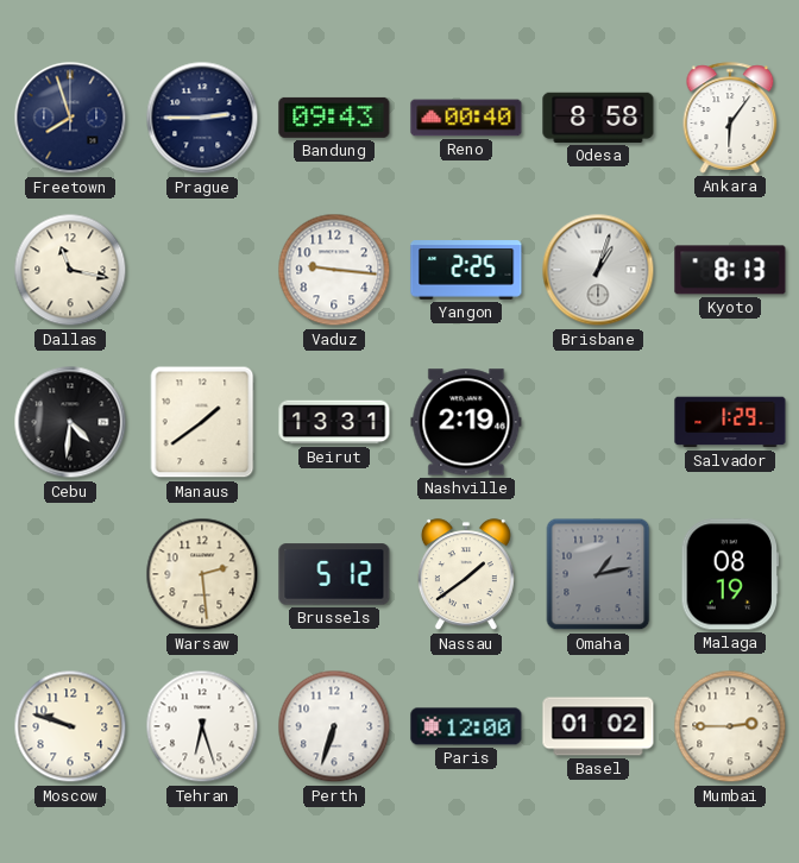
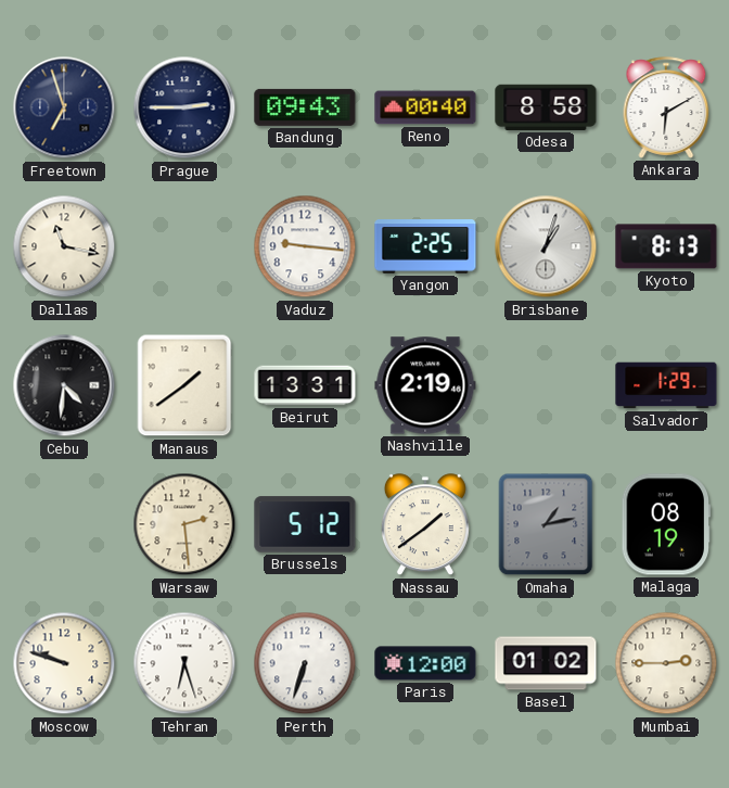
Freetown: 7:57 -> 6:57
Ankara: 6:06 -> 6:10
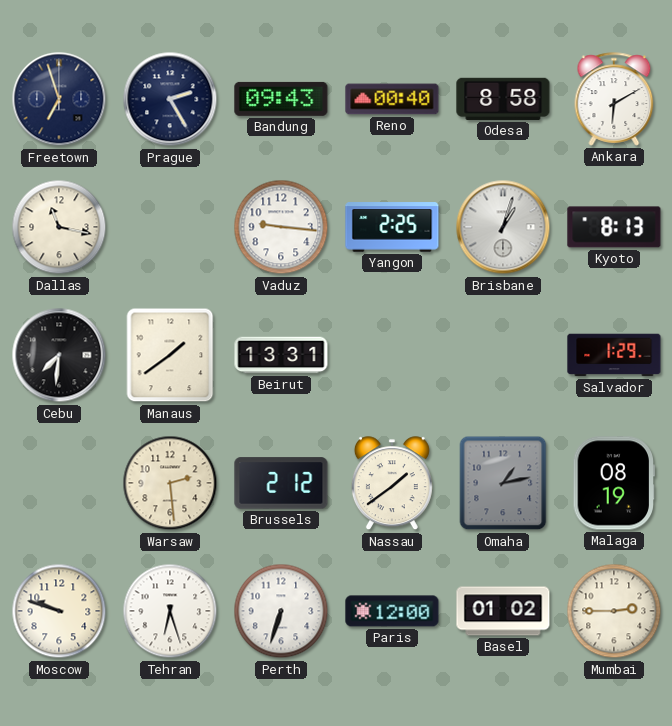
Prague: 2:45 -> 2:25
Cebu: 4:31 -> 7:31
Nashville: 2:19 -> none
Brussels: 5:12 -> 2:12
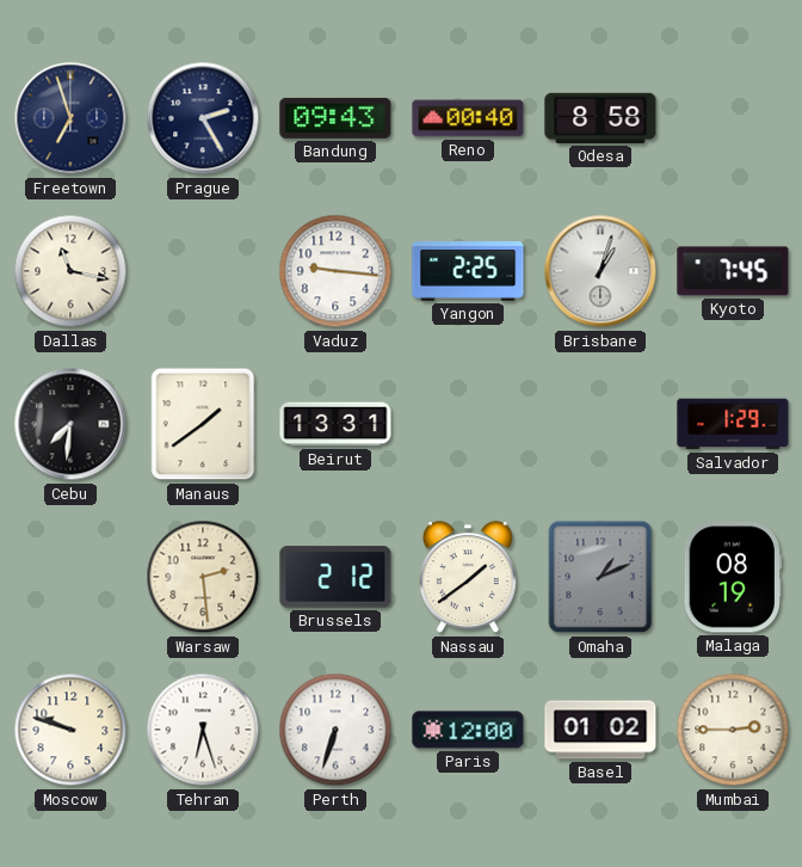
Ankara: 6:10 -> none
Kyoto: 8:13 -> 7:45
Omaha: 1:13 -> 1:11
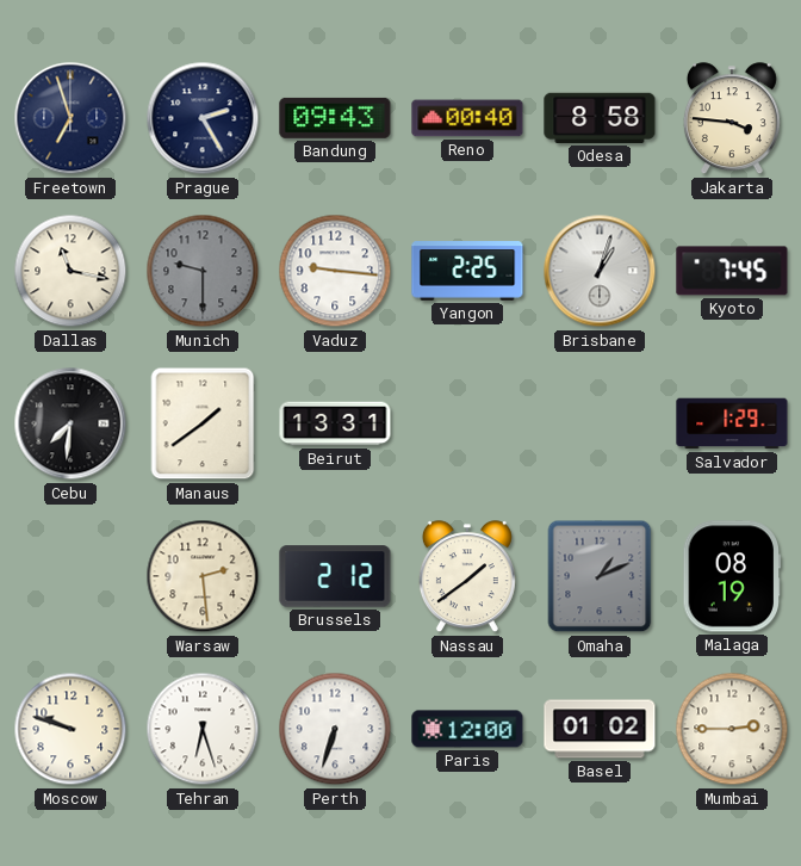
Jakarta: none -> 3:46
Munich: none -> 9:30
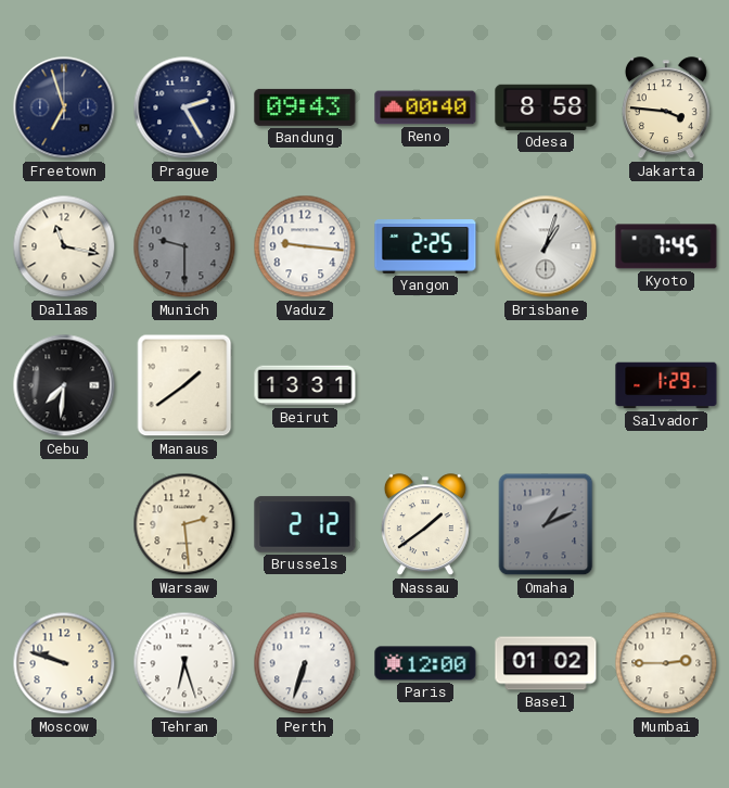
Malaga: 08:19 -> none
